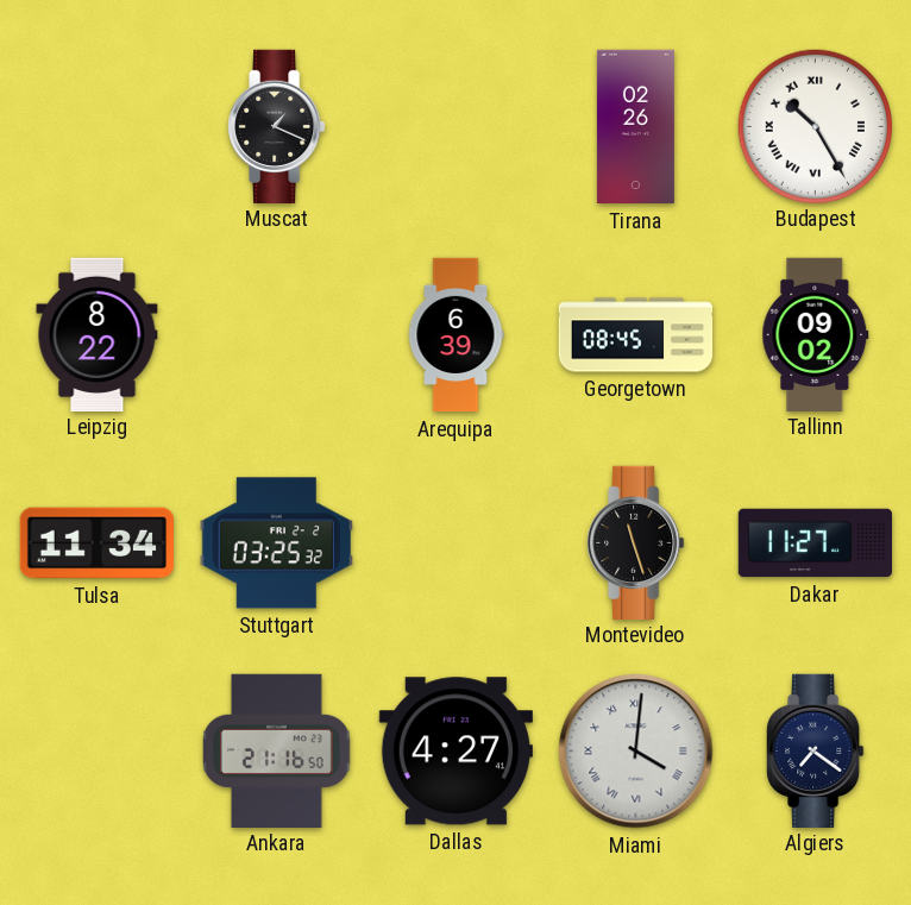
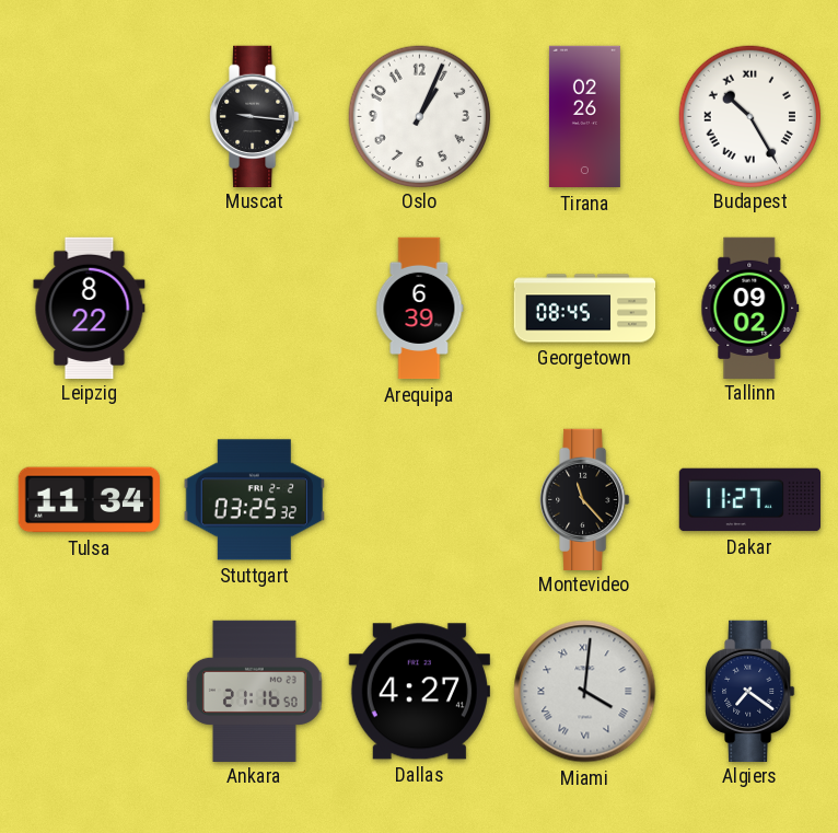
Muscat: 1:19 -> 9:16
Oslo: none -> 1:04
Montevideo: 11:27 -> 11:23
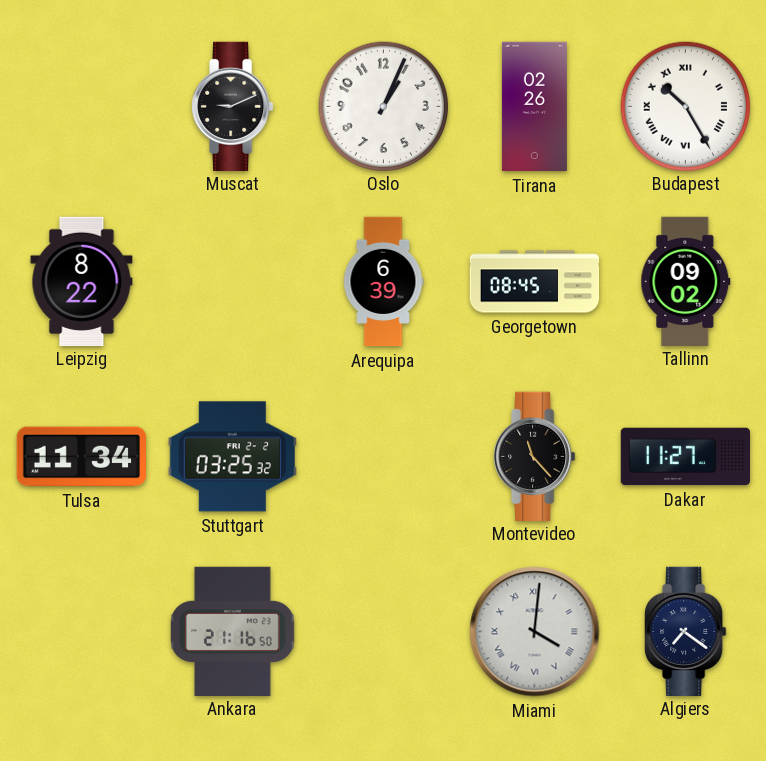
Muscat: 9:16 -> 9:11
Dallas: 4:27 -> none
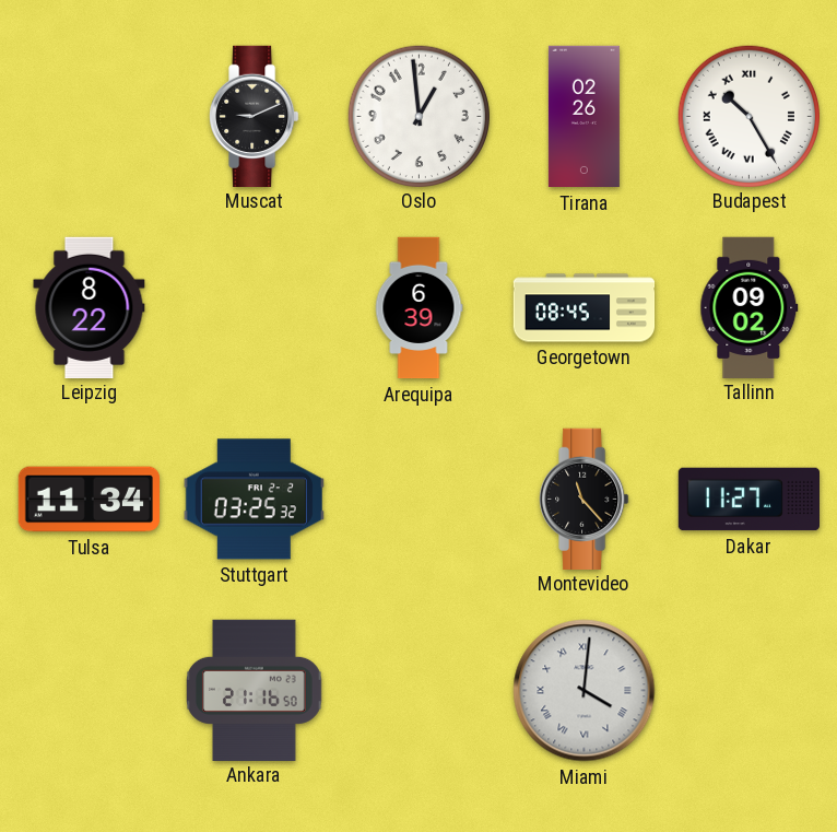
Oslo: 1:04 -> 12:59
Algiers: 7:21 -> none
